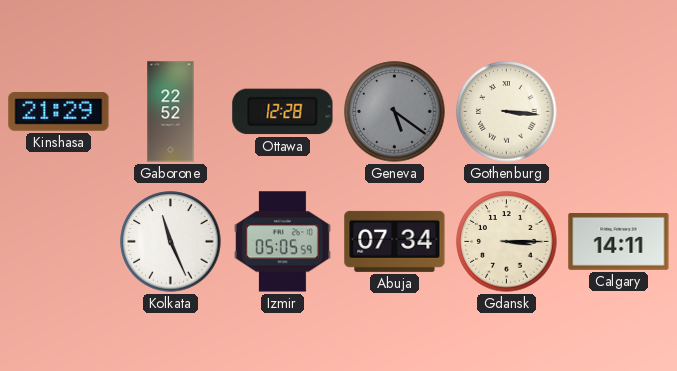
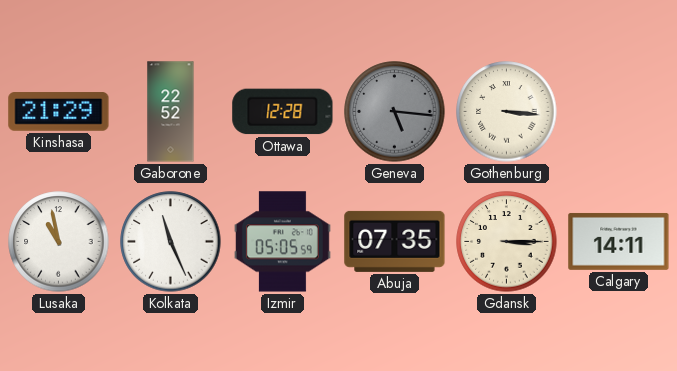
Geneva: 5:21 -> 5:16
Lusaka: none -> 10:58
Abuja: 07:34 -> 07:35
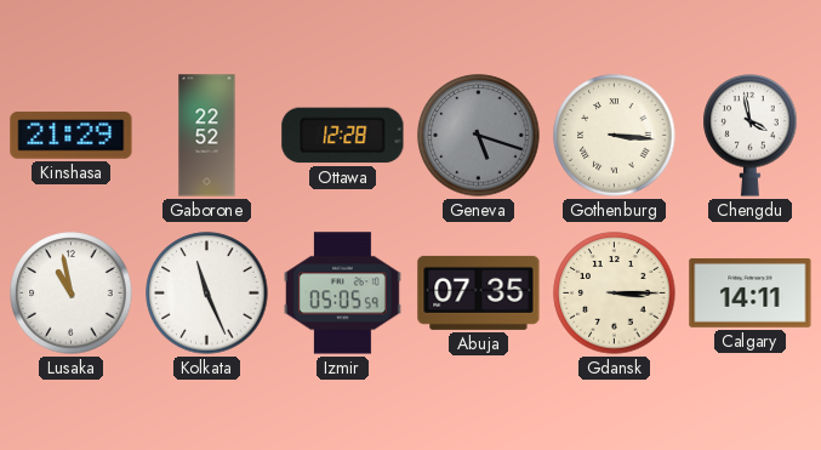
Geneva: 5:16 -> 5:18
Chengdu: none -> 3:58
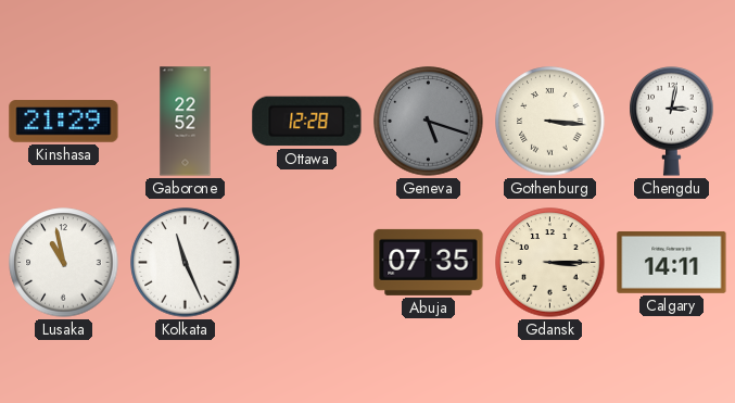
Chengdu: 3:58 -> 3:02
Izmir: 05:05 -> none
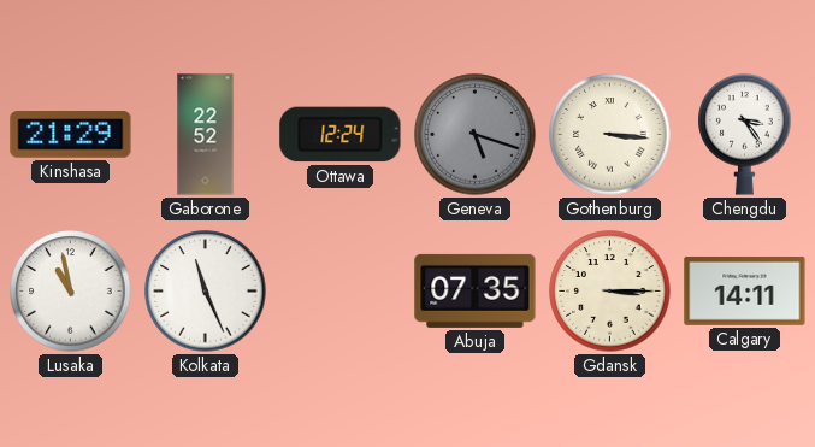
Ottawa: 12:28 -> 12:24
Chengdu: 3:02 -> 3:24
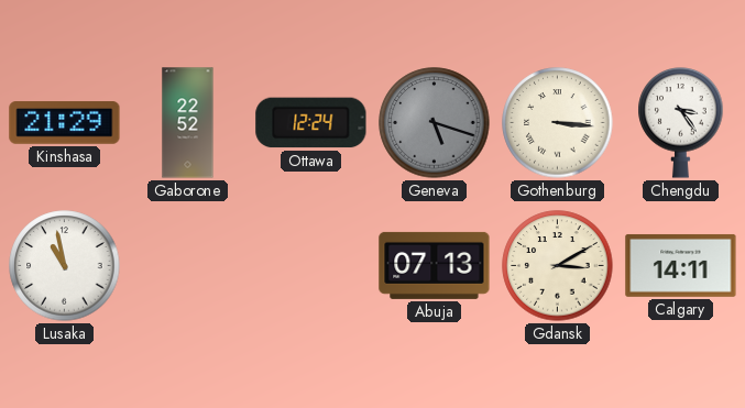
Kolkata: 11:26 -> none
Abuja: 07:35 -> 07:13
Gdansk: 3:15 -> 3:10
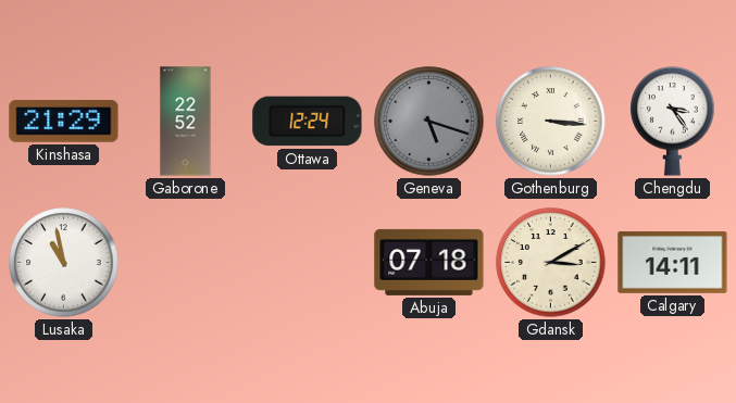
Abuja: 07:13 -> 07:18
